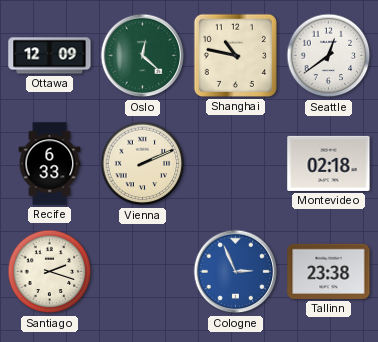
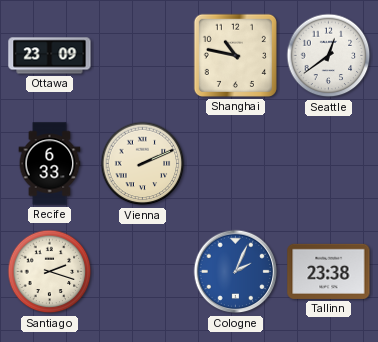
Ottawa: 12:09 -> 23:09
Oslo: 12:22 -> none
Montevideo: 02:18 -> none
Cologne: 2:56 -> 2:04
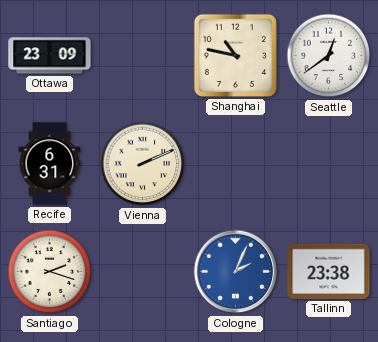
Recife: 6:33 -> 6:31
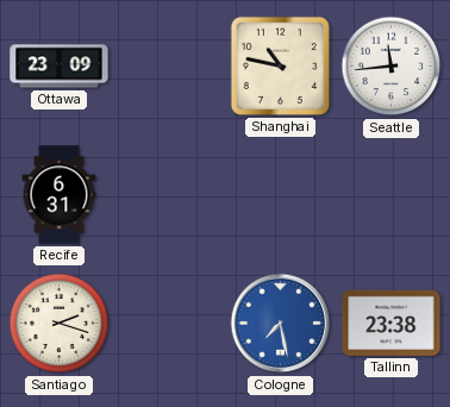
Seattle: 12:39 -> 11:44
Vienna: 2:11 -> none
Cologne: 2:04 -> 7:28
